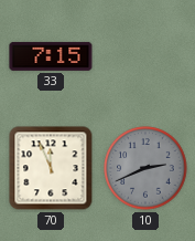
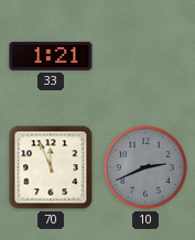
33: 7:15 -> 1:21
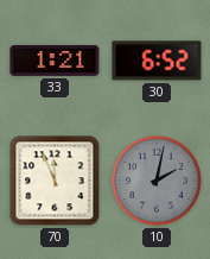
30: none -> 6:52
10: 2:41 -> 2:02
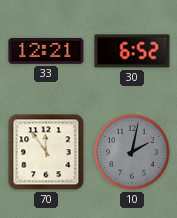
33: 1:21 -> 12:21
70: 11:56 -> 11:54
